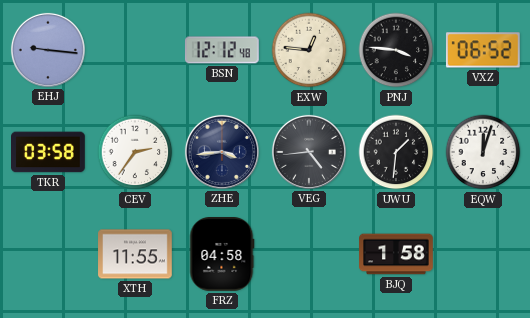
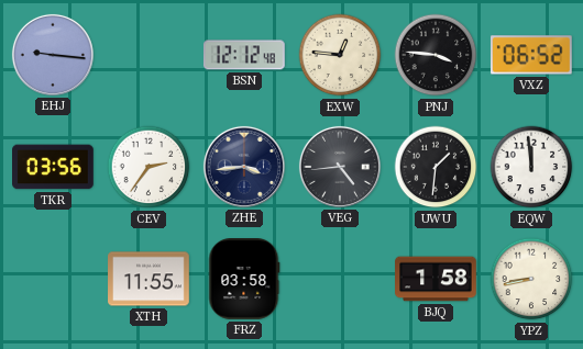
TKR: 03:58 -> 03:56
EQW: 12:03 -> 11:59
FRZ: 04:58 -> 03:58
YPZ: none -> 8:43
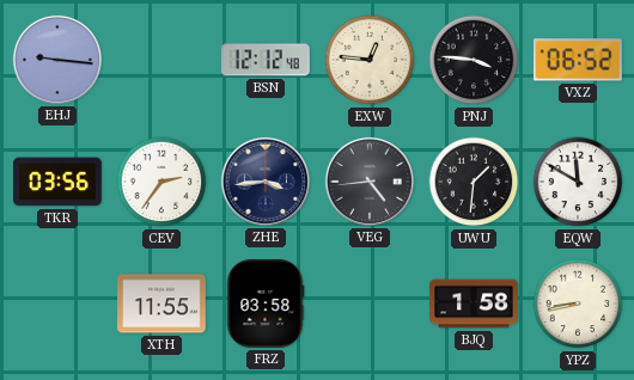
EQW: 11:59 -> 11:50
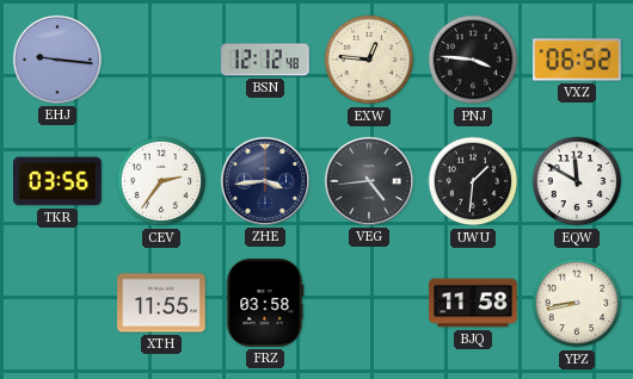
BJQ: 1:58 -> 11:58
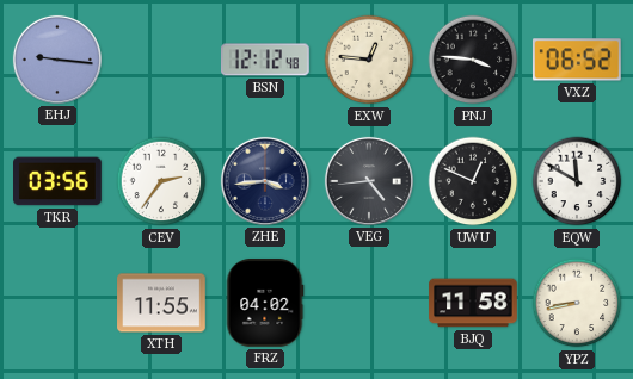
UWU: 1:31 -> 12:49
FRZ: 03:58 -> 04:02
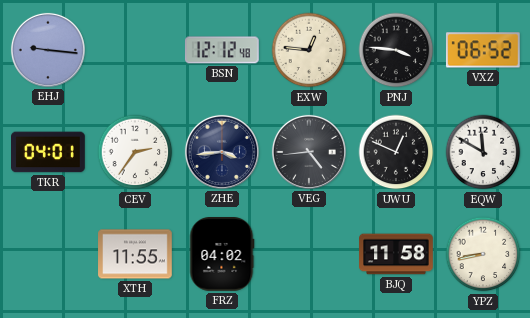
TKR: 03:56 -> 04:01
